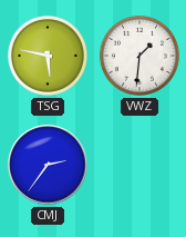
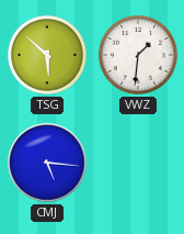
TSG: 5:47 -> 5:52
CMJ: 2:36 -> 5:16
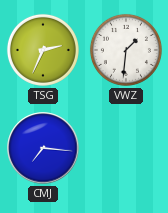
TSG: 5:52 -> 2:34
CMJ: 5:16 -> 7:16
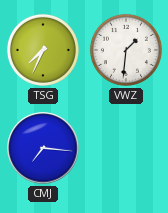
TSG: 2:34 -> 7:34
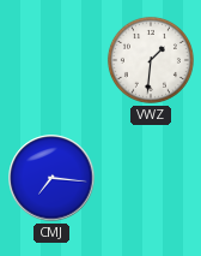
TSG: 7:34 -> none
